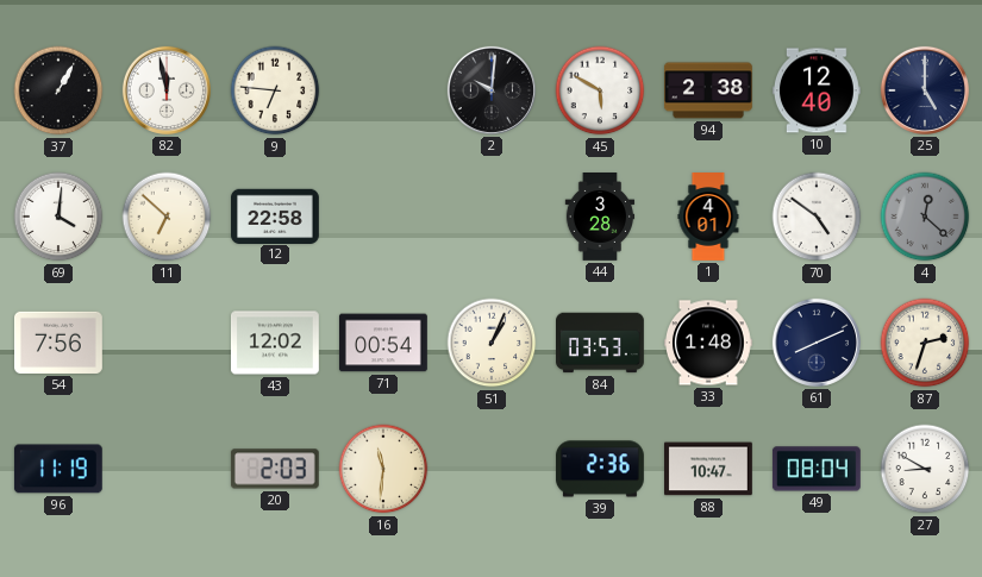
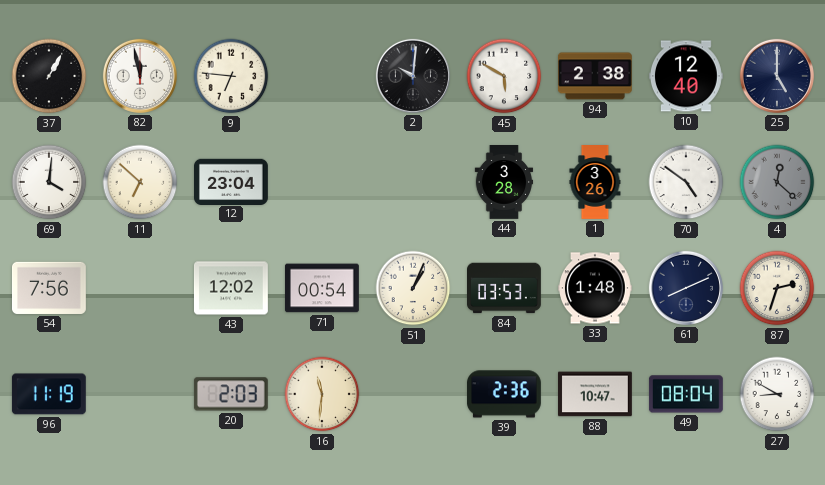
12: 22:58 -> 23:04
1: 4:01 -> 3:26
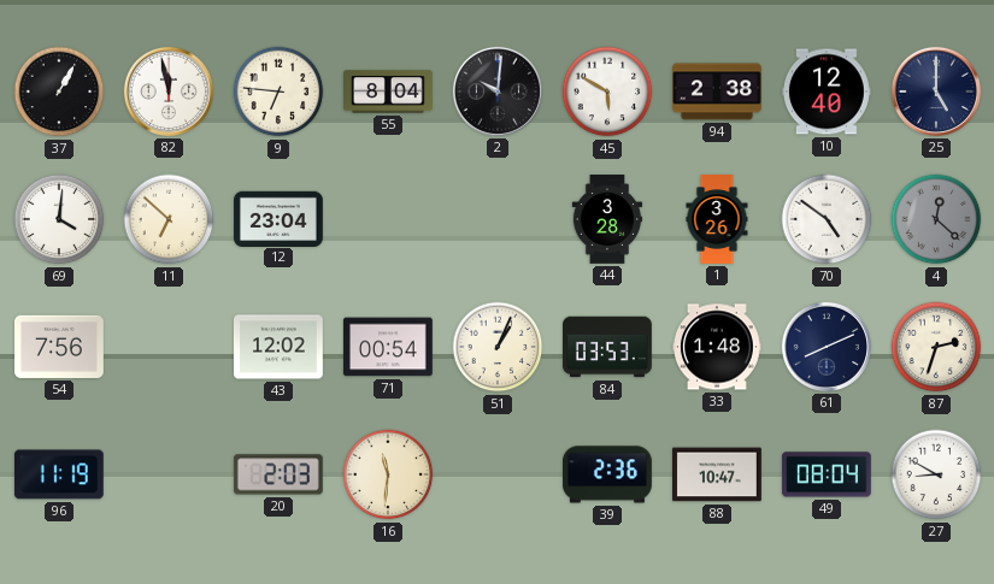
55: none -> 8:04
